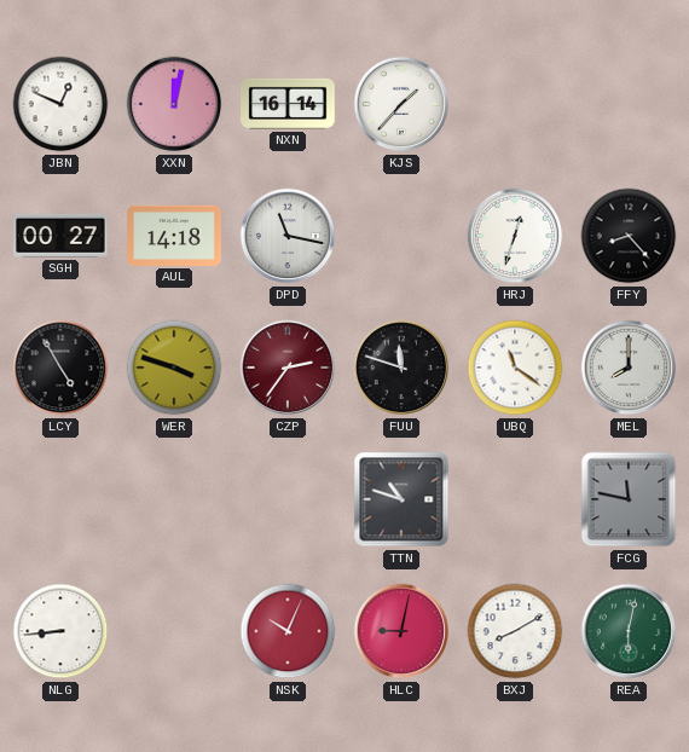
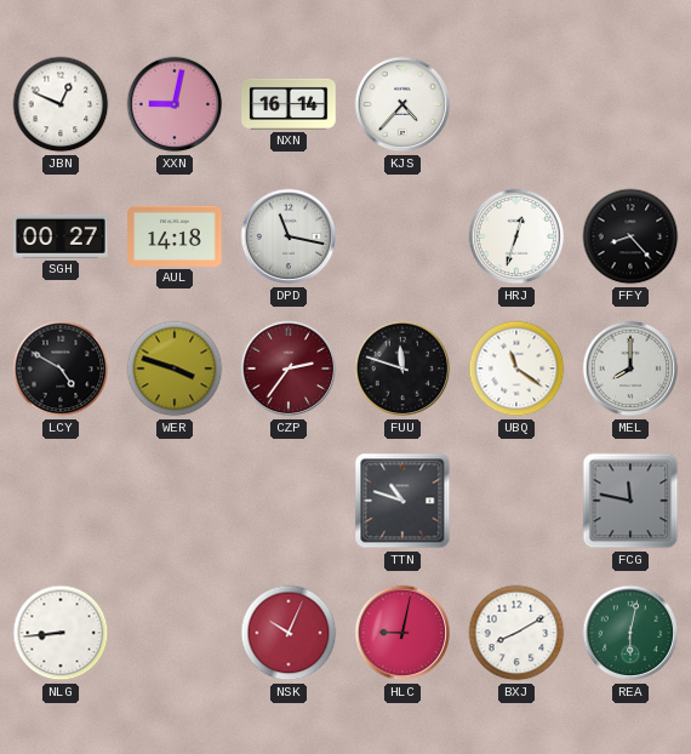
XXN: 12:02 -> 9:02
KJS: 1:37 -> 4:37
LCY: 4:55 -> 4:50
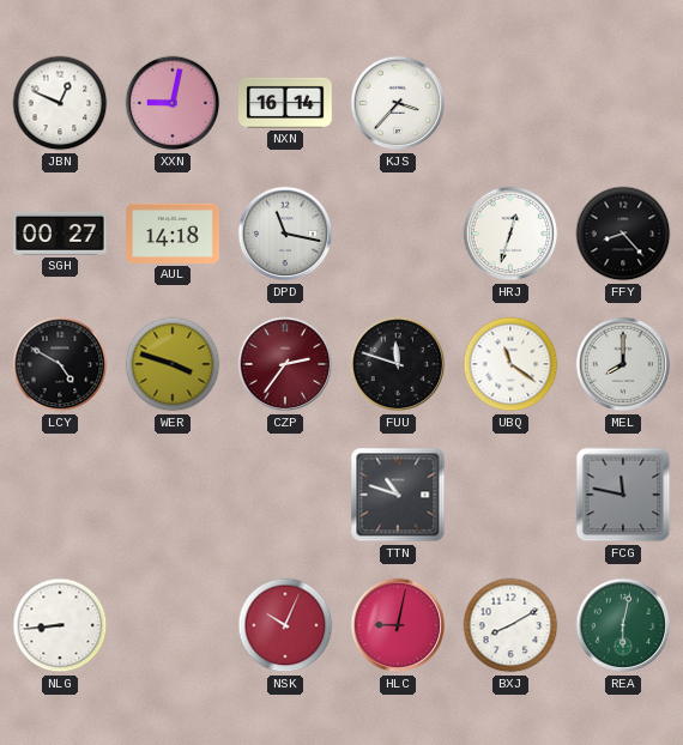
KJS: 4:37 -> 3:37
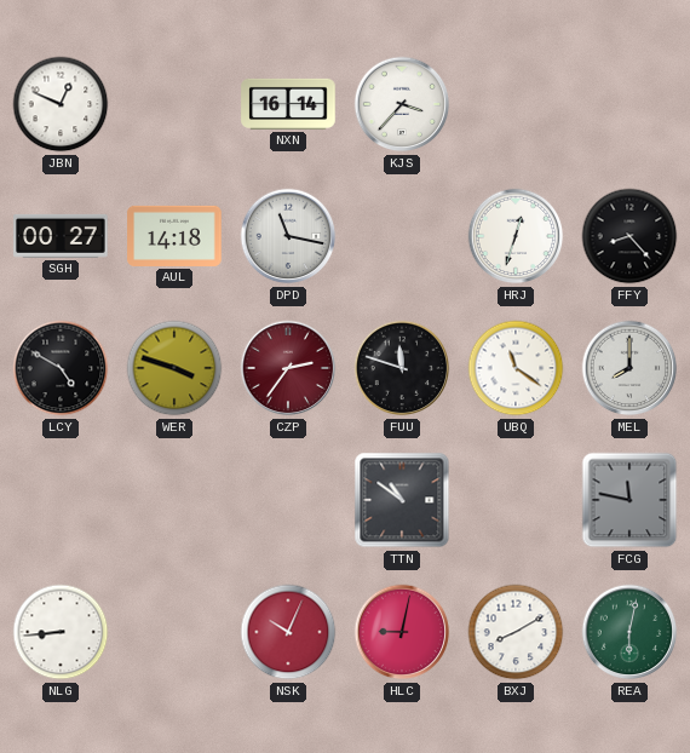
XXN: 9:02 -> none
TTN: 10:48 -> 10:51
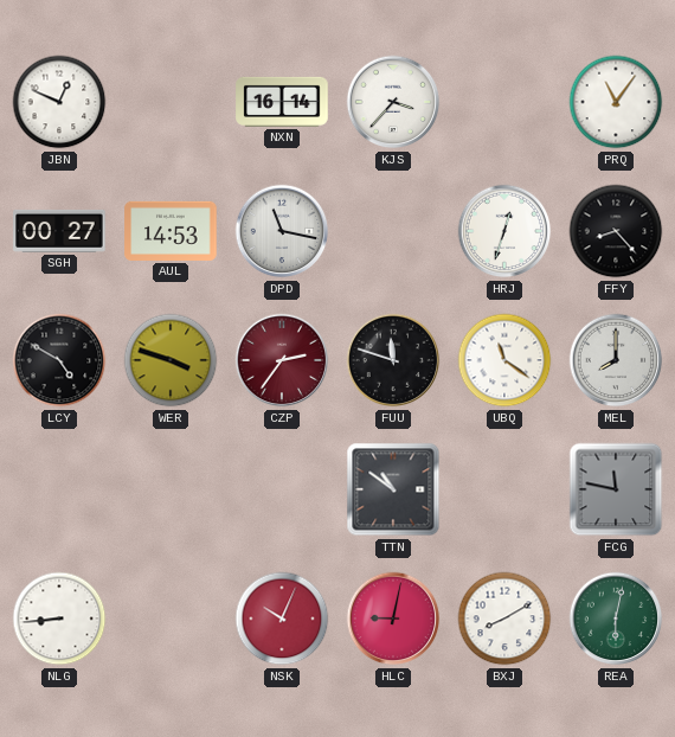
PRQ: none -> 11:06
AUL: 14:18 -> 14:53
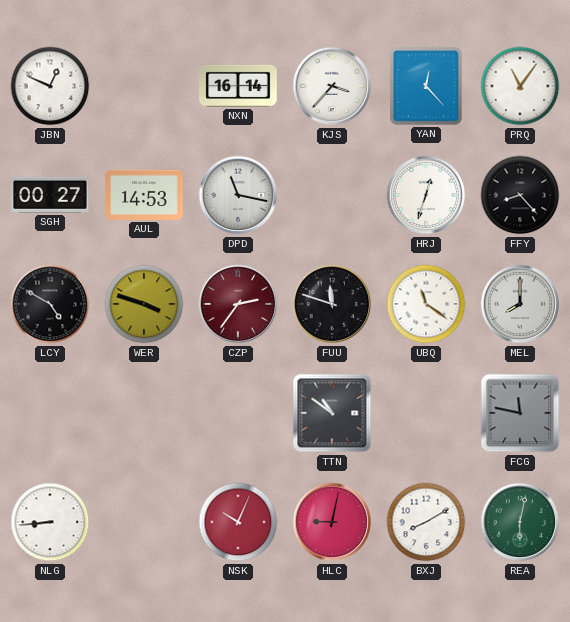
YAN: none -> 12:23
